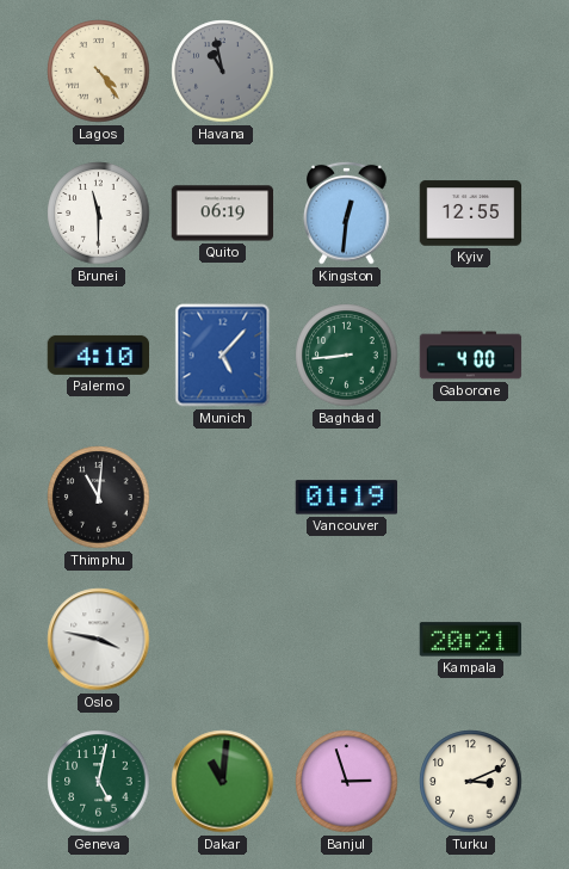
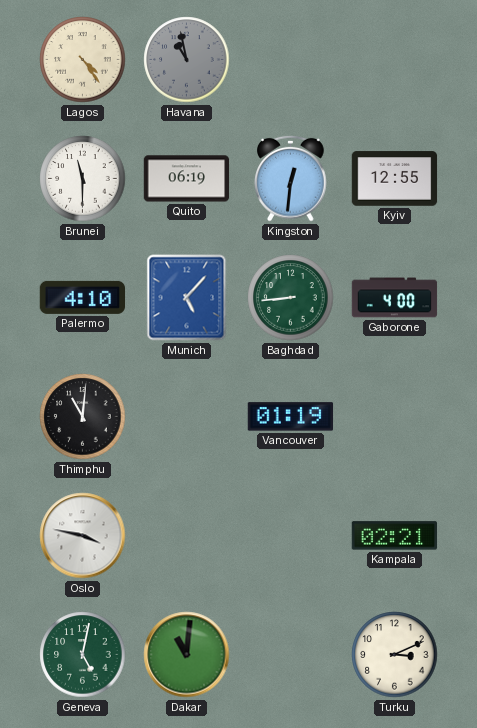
Kampala: 20:21 -> 02:21
Banjul: 2:57 -> none
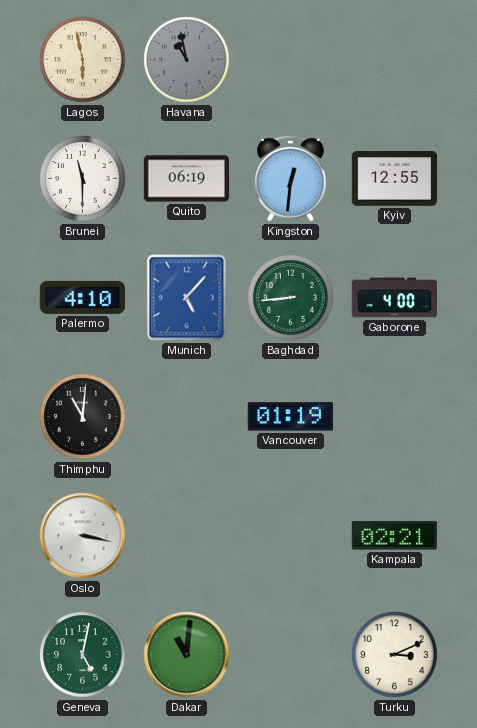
Lagos: 4:24 -> 5:58
Oslo: 3:47 -> 3:17
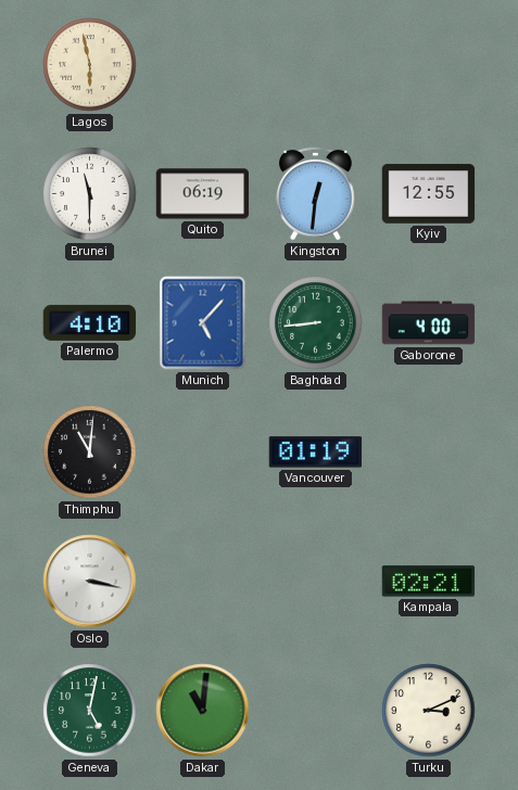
Havana: 10:58 -> none
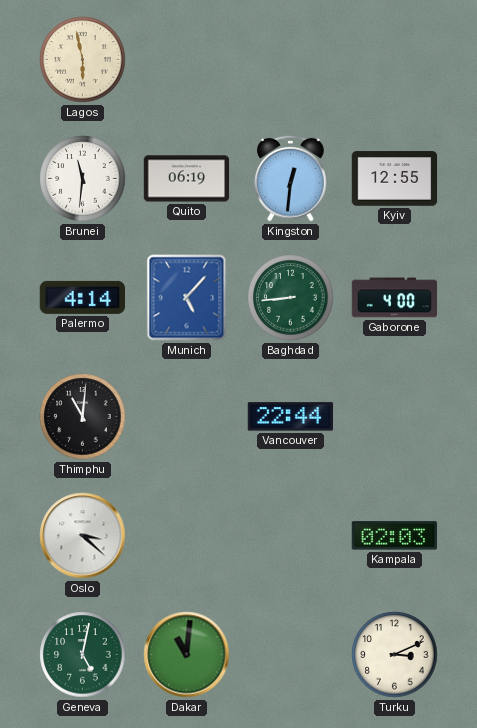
Brunei: 11:30 -> 11:31
Palermo: 4:10 -> 4:14
Vancouver: 01:19 -> 22:44
Oslo: 3:17 -> 3:22
Kampala: 02:21 -> 02:03
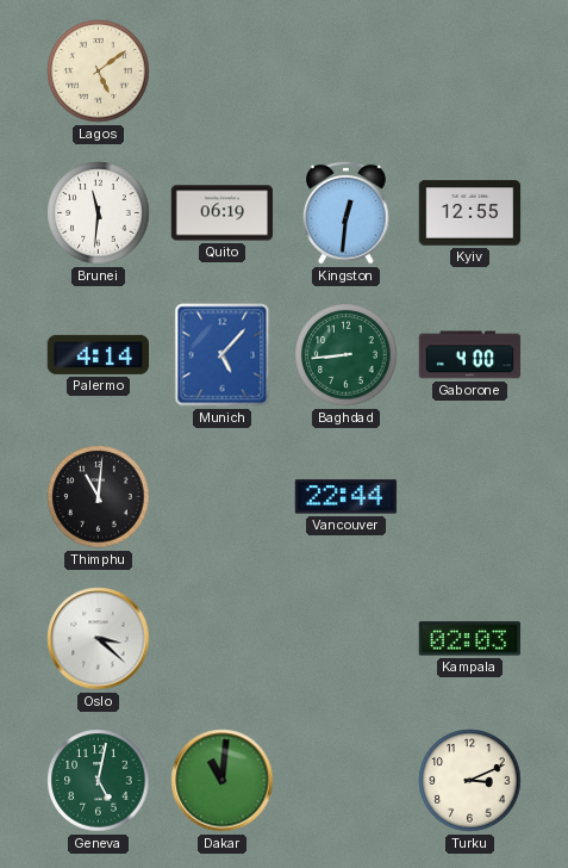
Lagos: 5:58 -> 5:09
